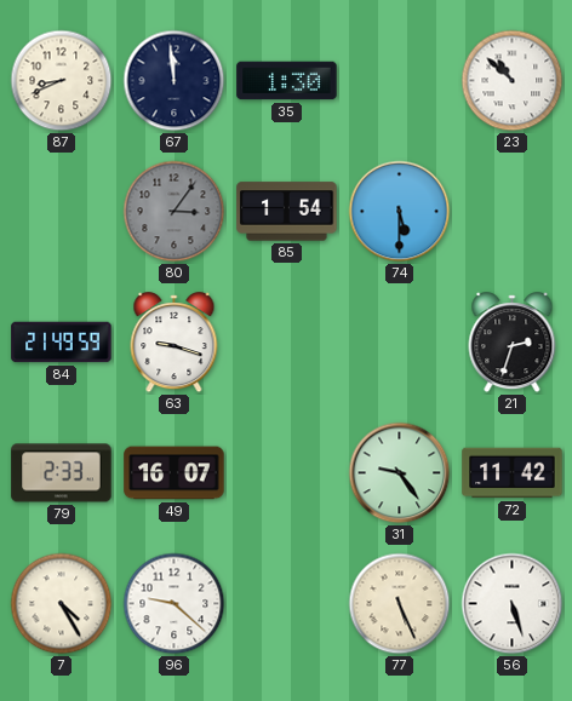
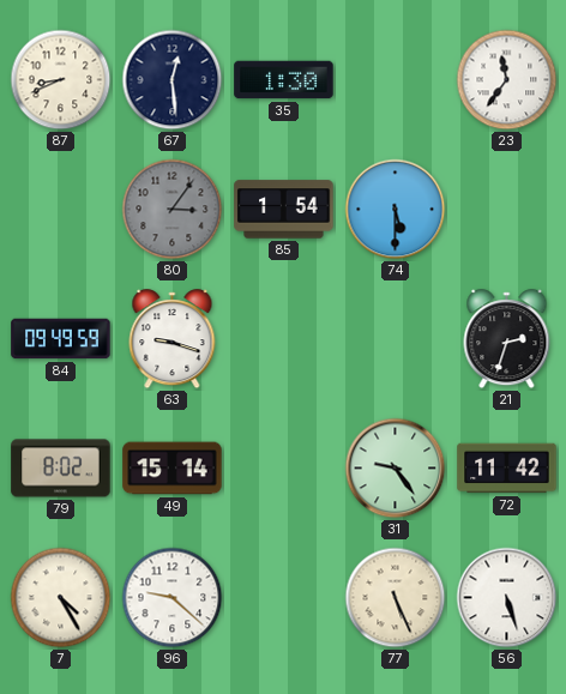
67: 11:59 -> 12:29
23: 10:52 -> 11:36
84: 21:49 -> 09:49
79: 2:33 -> 8:02
49: 16:07 -> 15:14
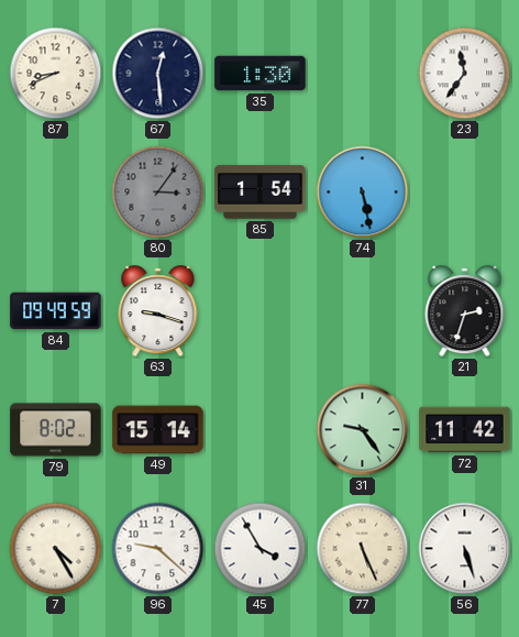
74: 5:30 -> 5:28
45: none -> 3:55
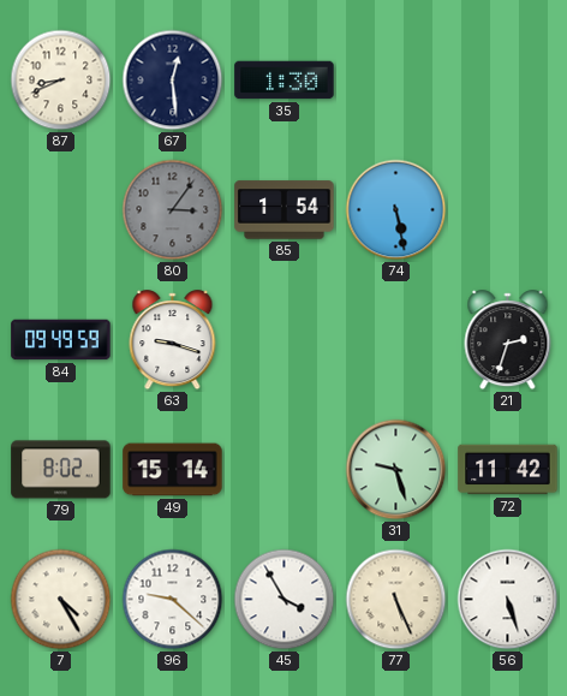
23: 11:36 -> none
31: 9:24 -> 9:27
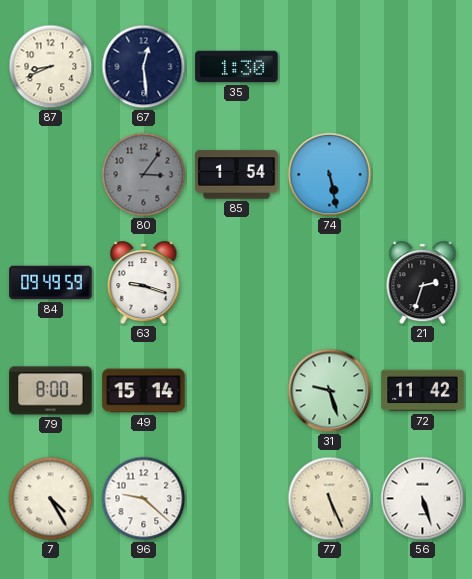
79: 8:02 -> 8:00
45: 3:55 -> none
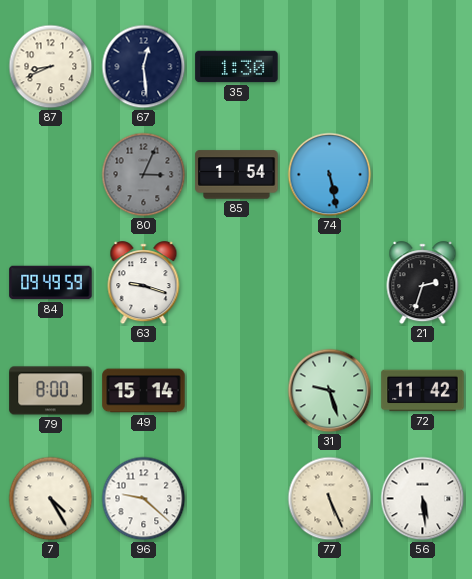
80: 3:06 -> 3:04
56: 5:27 -> 5:29
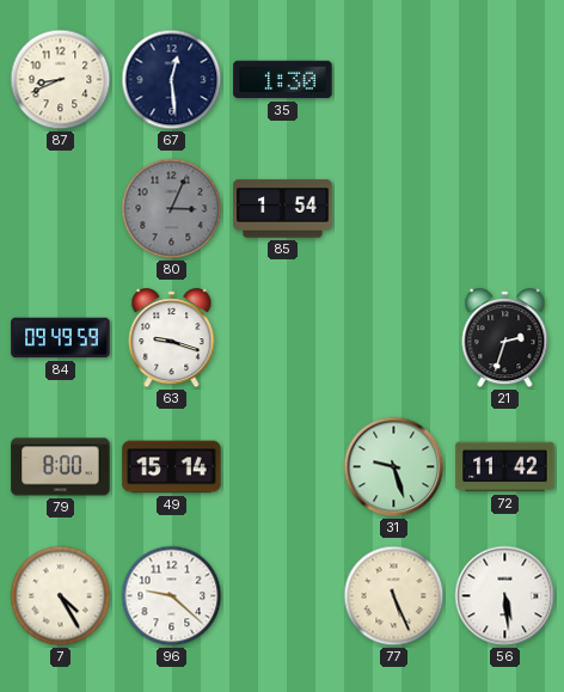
74: 5:28 -> none
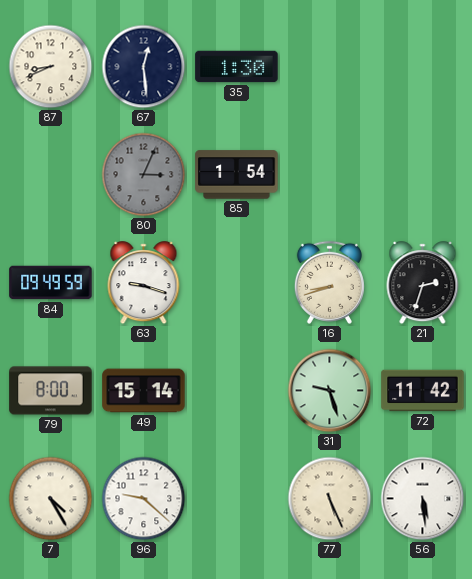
16: none -> 8:42
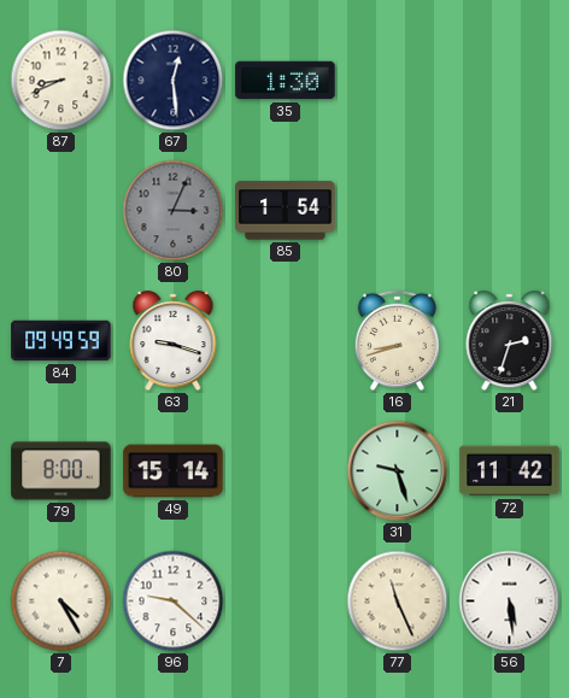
77: 5:26 -> 11:26
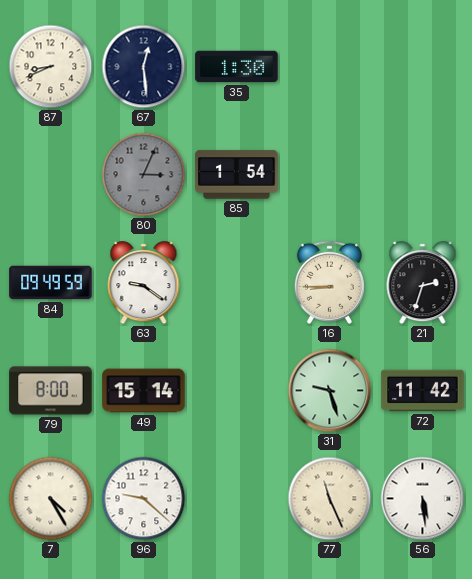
63: 9:18 -> 9:21
16: 8:42 -> 8:45
